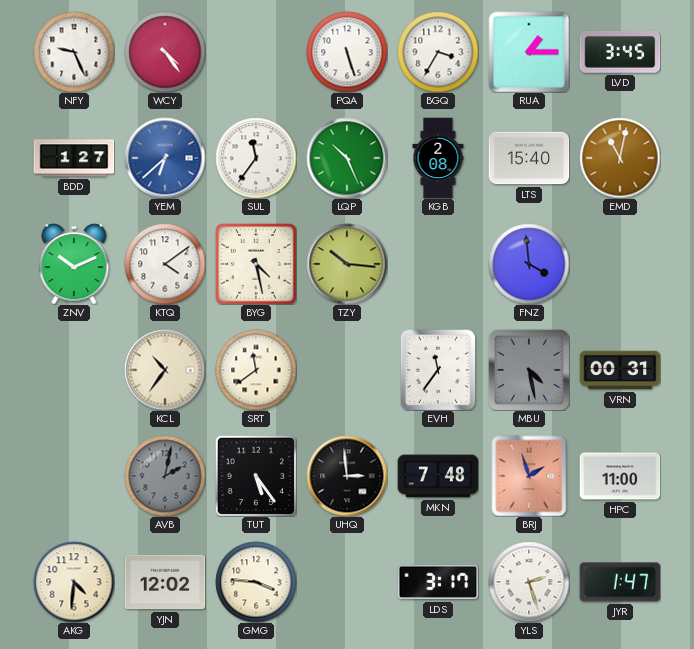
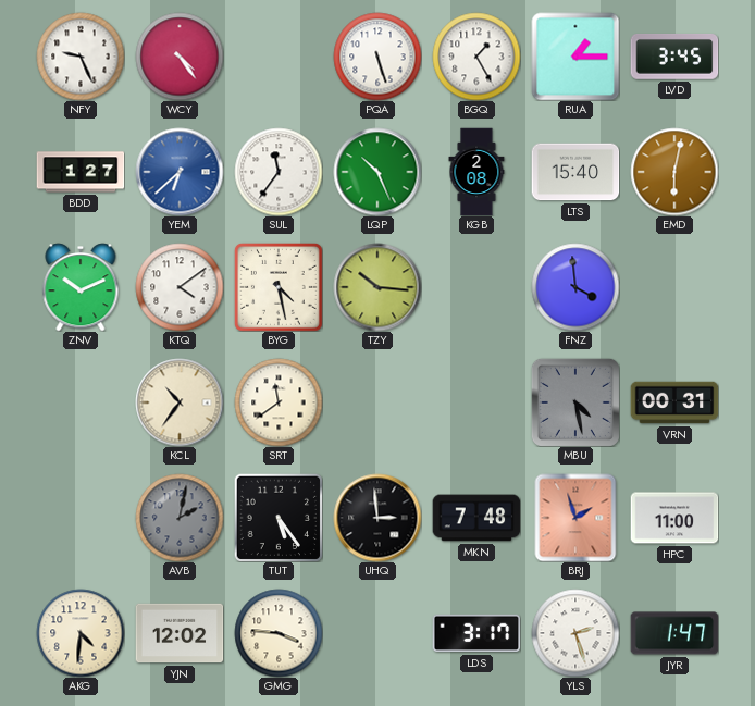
BGQ: 3:35 -> 1:25
EMD: 11:02 -> 6:02
EVH: 11:36 -> none
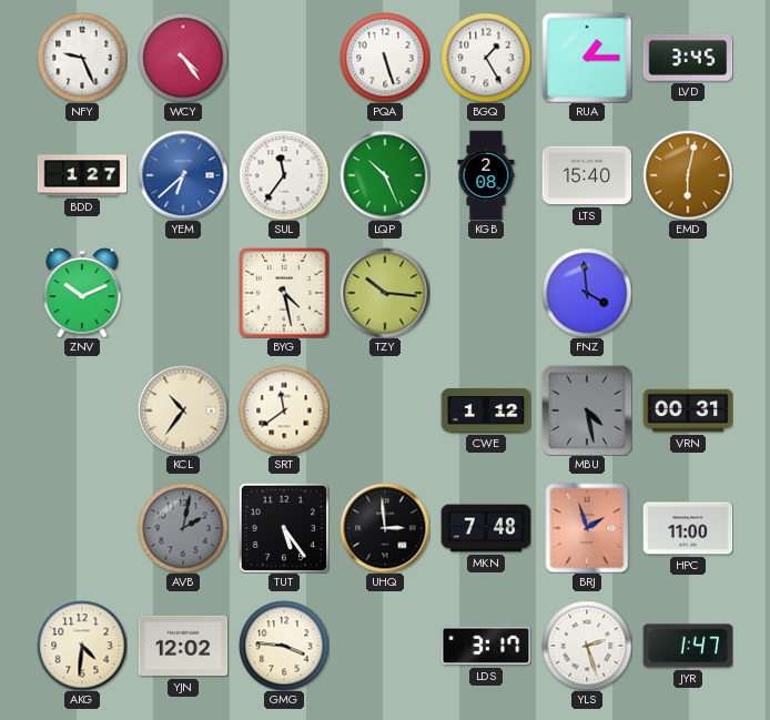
KTQ: 4:09 -> none
CWE: none -> 1:12
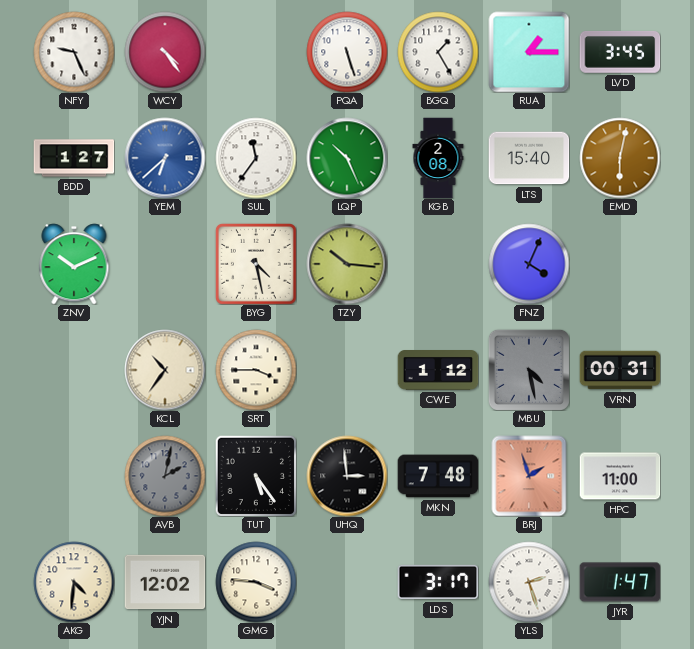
FNZ: 3:59 -> 4:04
SRT: 11:39 -> 3:45
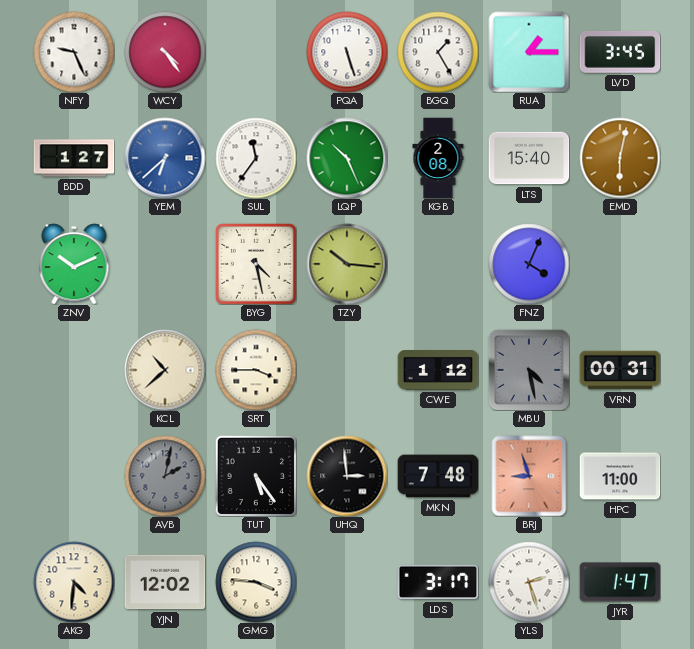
KCL: 10:36 -> 10:38
BRJ: 1:57 -> 8:57
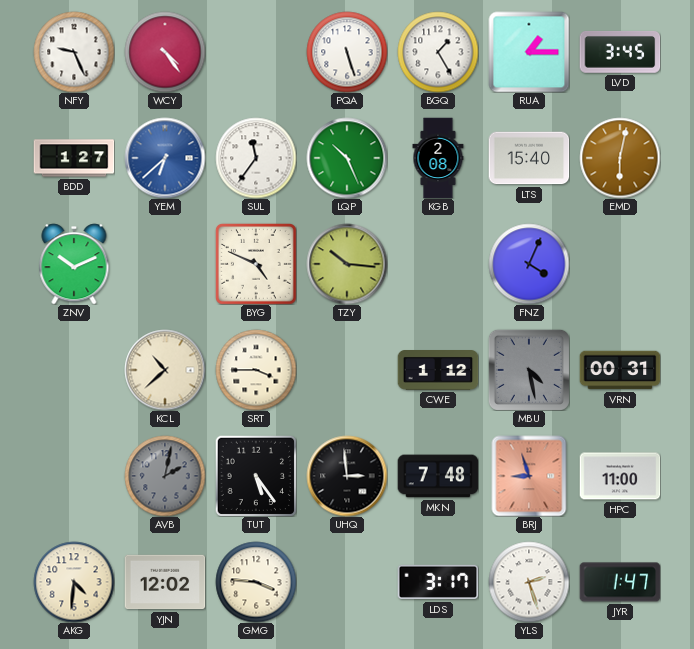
BYG: 4:28 -> 4:49
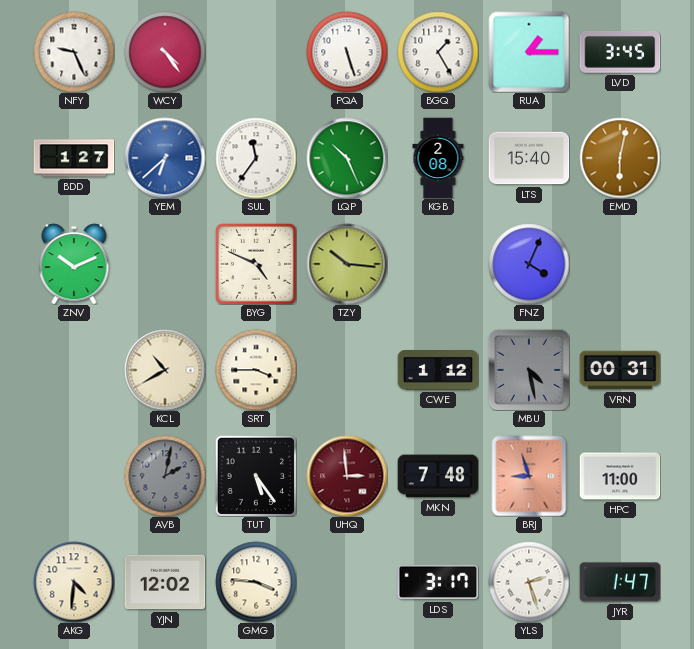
KCL: 10:38 -> 10:40
UHQ dial: black -> burgundy
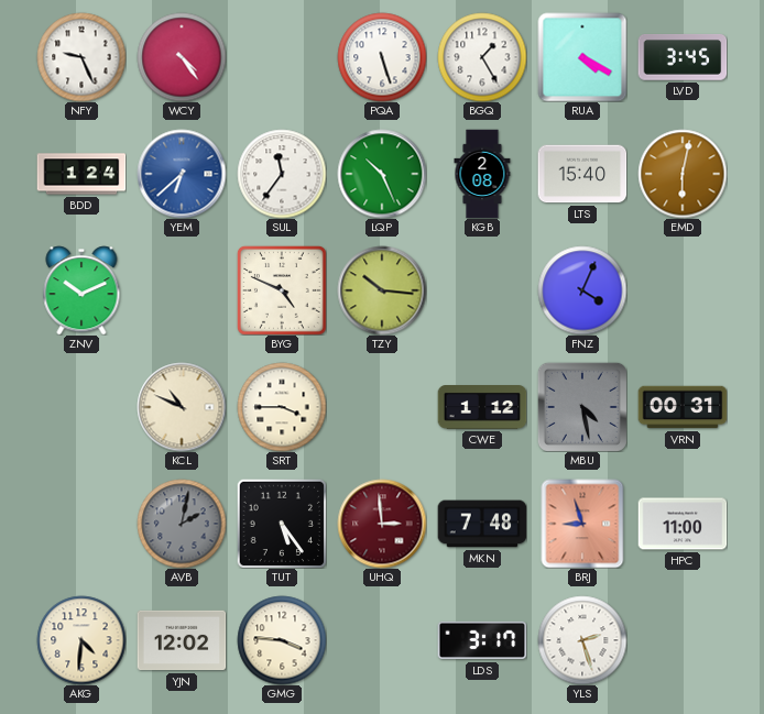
RUA: 1:15 -> 4:20
BDD: 1:27 -> 1:24
KCL: 10:40 -> 10:49
JYR: 1:47 -> none
